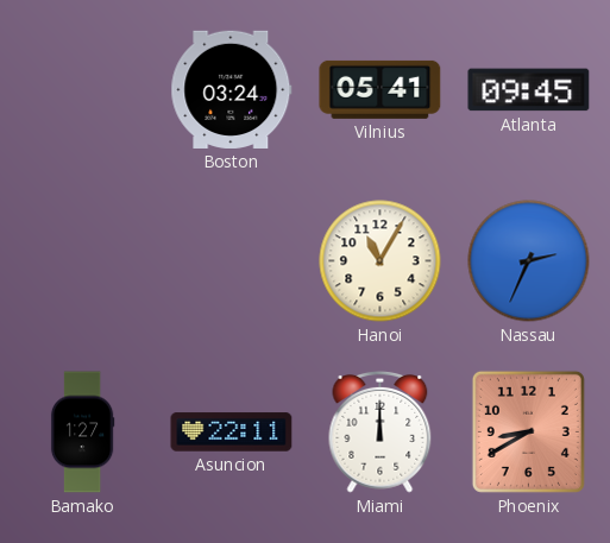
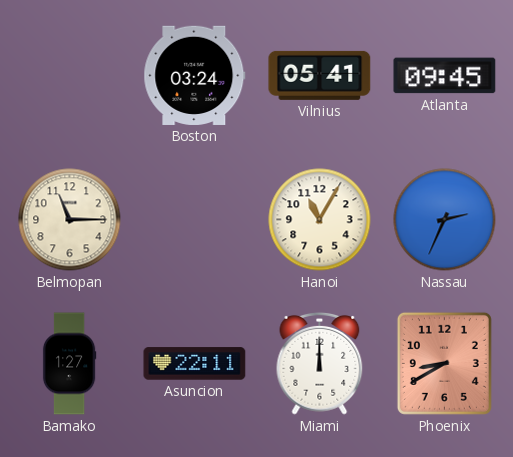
Belmopan: none -> 11:15
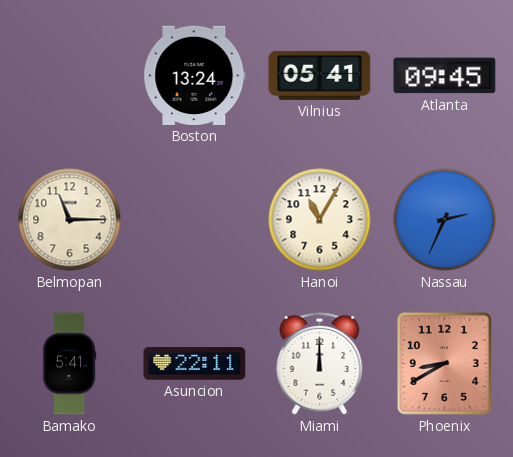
Boston: 03:24 -> 13:24
Bamako: 1:27 -> 5:41
